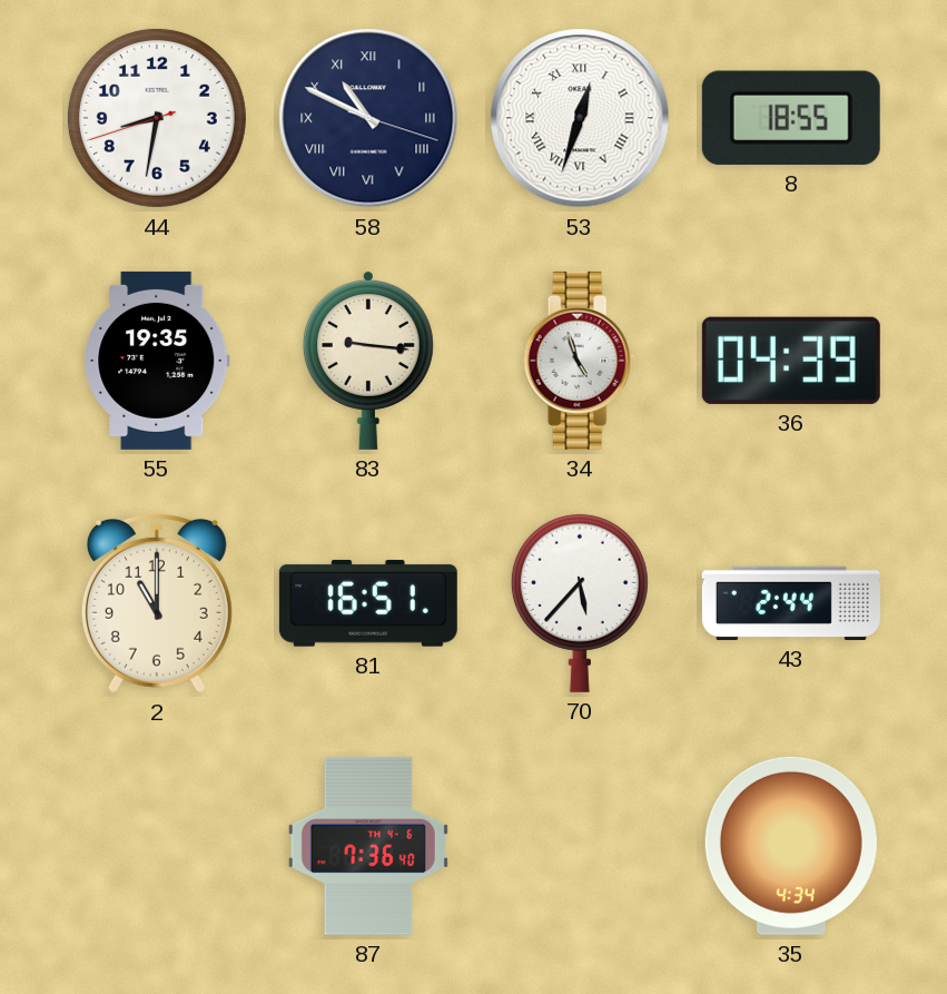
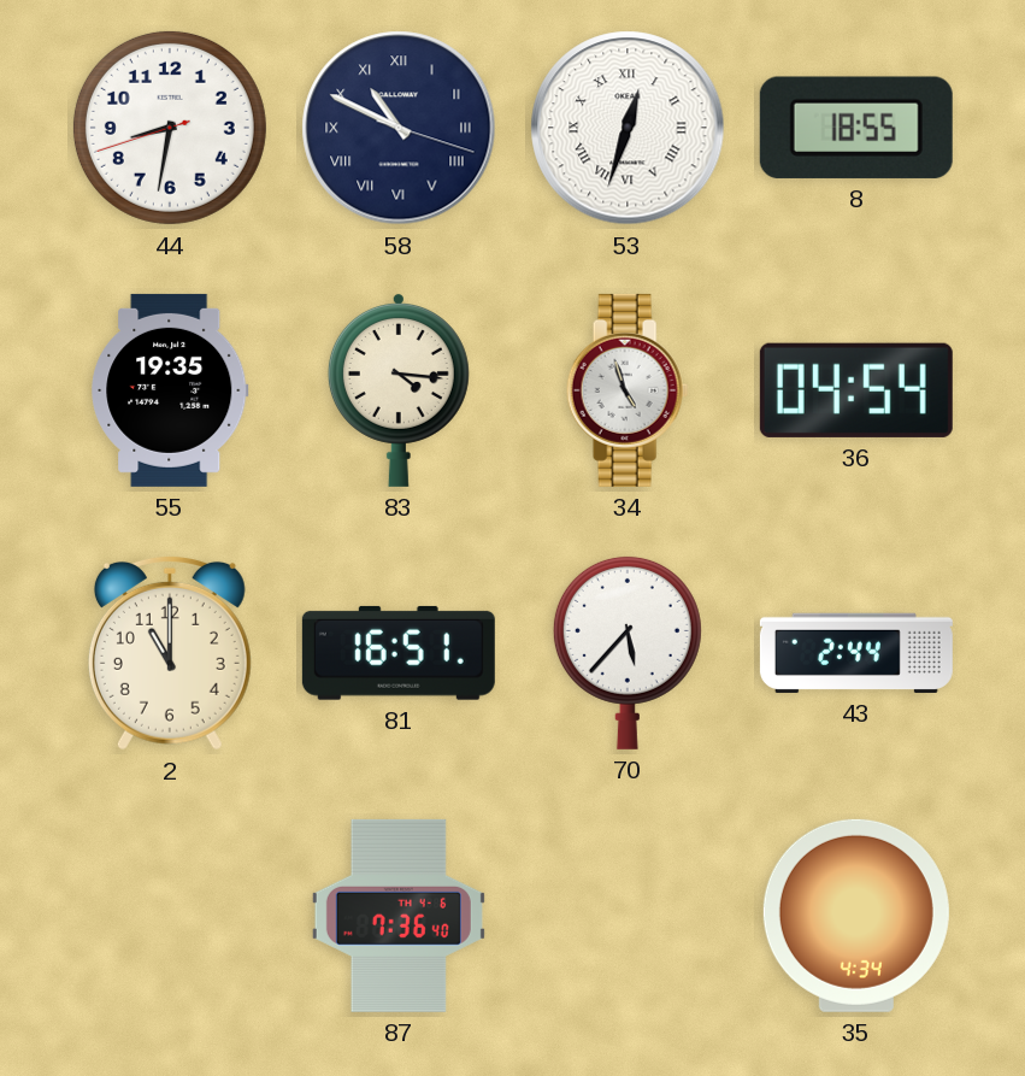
83: 9:16 -> 4:16
36: 04:39 -> 04:54
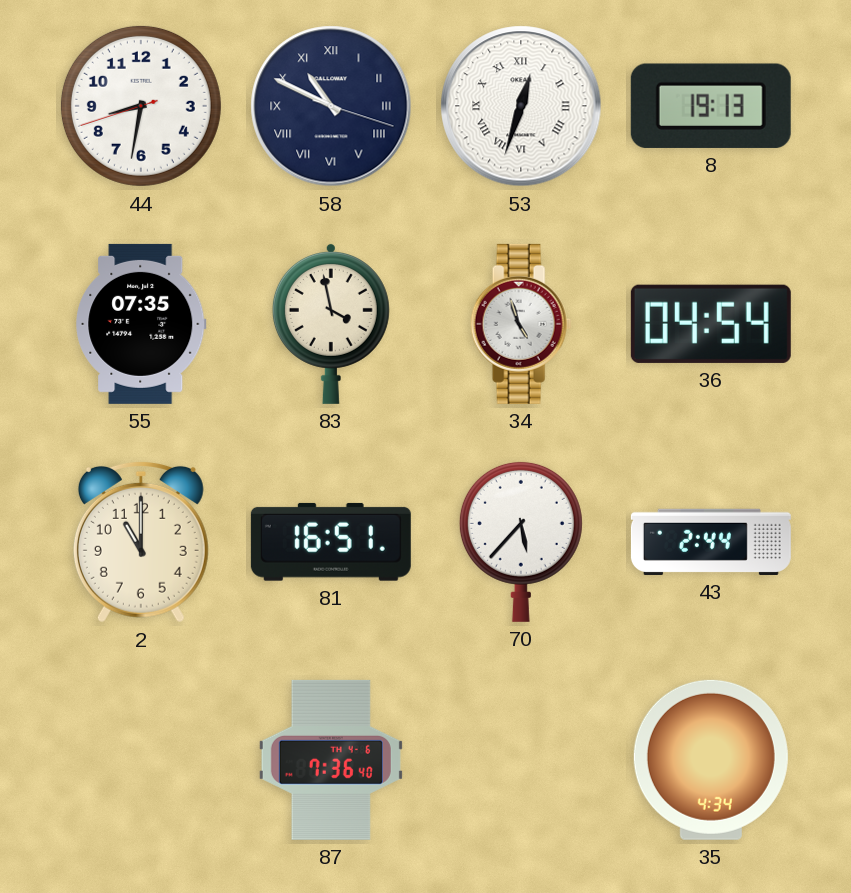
8: 18:55 -> 19:13
55: 19:35 -> 07:35
83: 4:16 -> 3:58
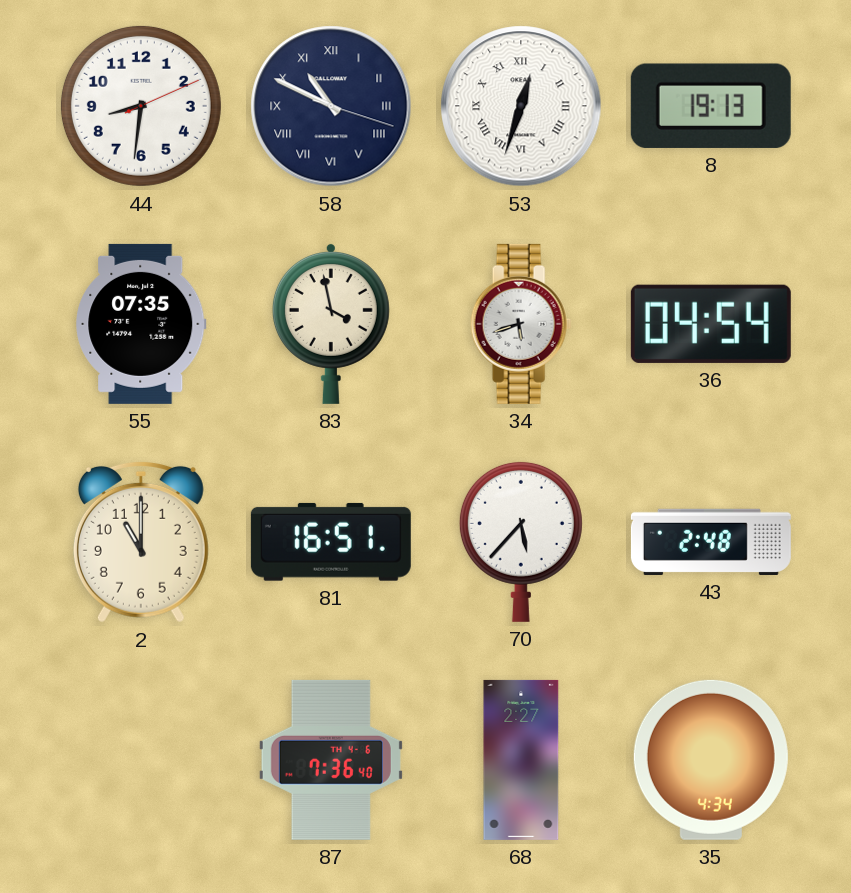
44: 8:31:42 -> 8:31:11
34: 4:57 -> 5:42
43: 2:44 -> 2:48
68: none -> 2:27
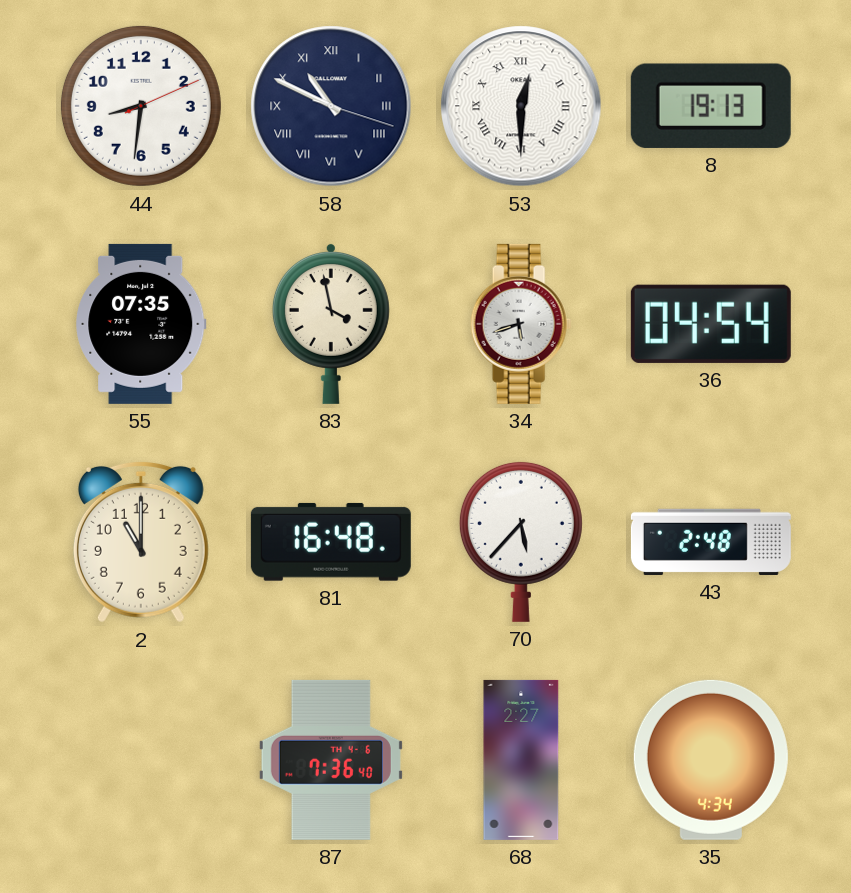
53: 12:33 -> 12:30
81: 16:51 -> 16:48
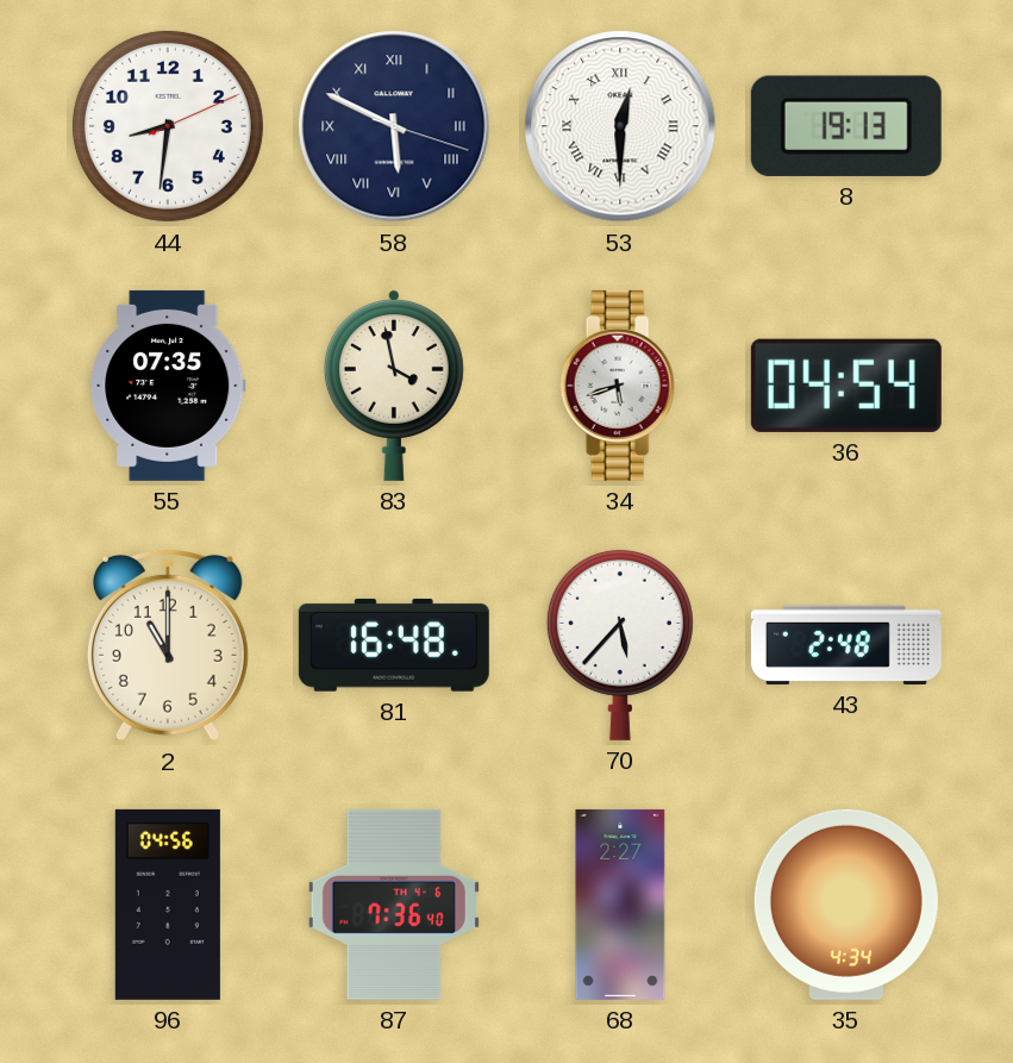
58: 10:49 -> 5:49
96: none -> 04:56
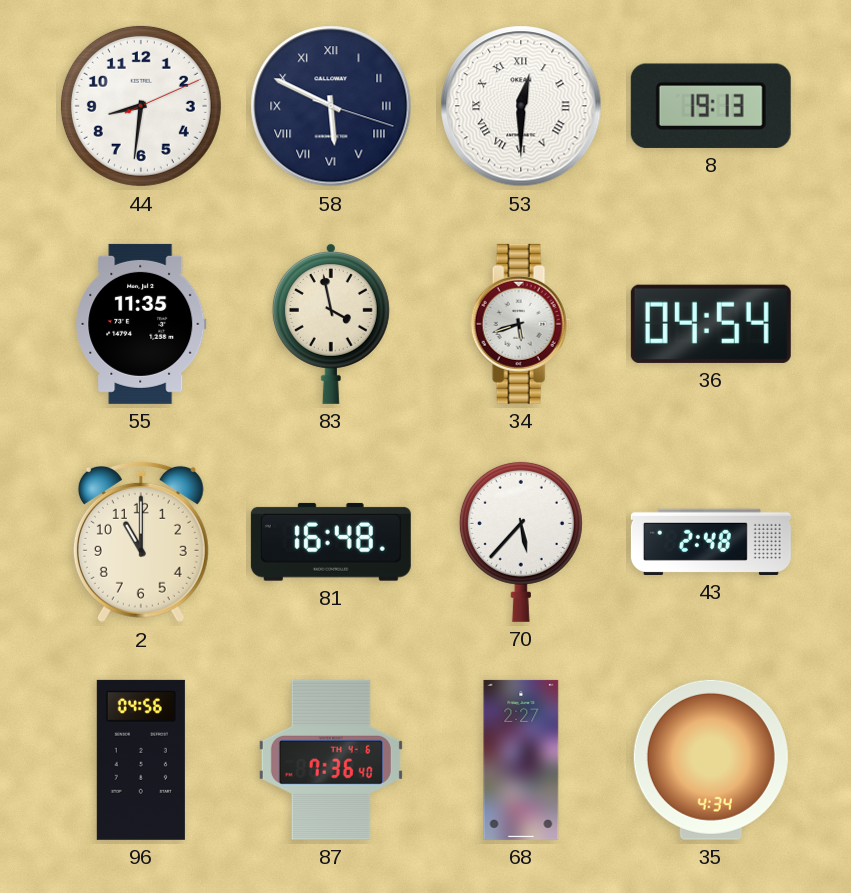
55: 07:35 -> 11:35
